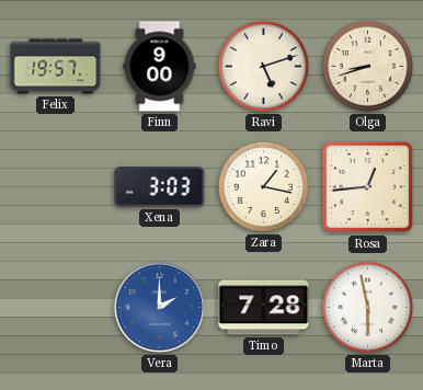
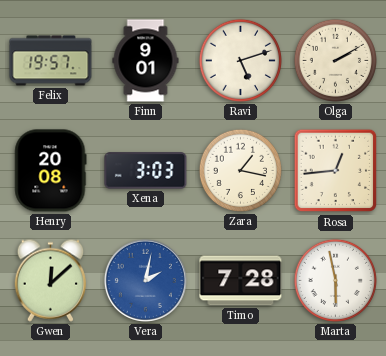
Finn: 9:00 -> 9:01
Olga: 8:42 -> 2:10
Henry: none -> 20:08
Gwen: none -> 12:08
Vera: 2:00 -> 2:02
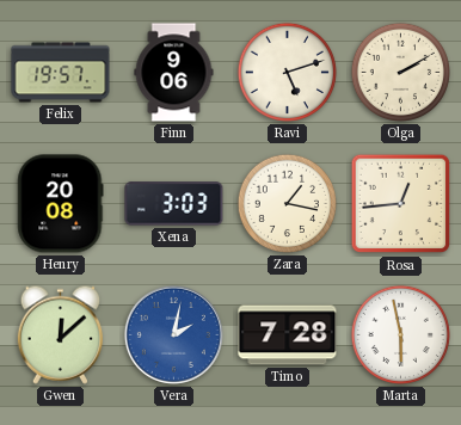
Finn: 9:01 -> 9:06
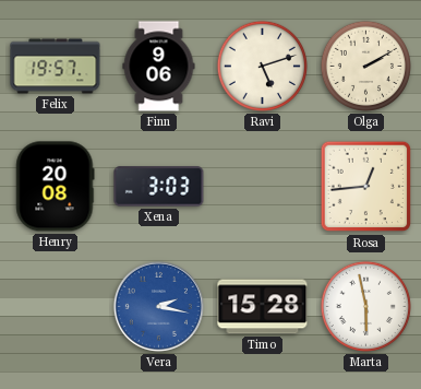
Zara: 1:17 -> none
Gwen: 12:08 -> none
Vera: 2:02 -> 2:17
Timo: 7:28 -> 15:28
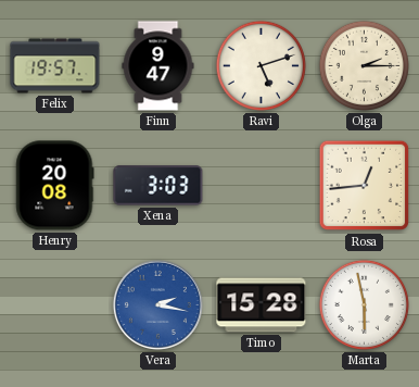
Finn: 9:06 -> 9:47
Olga: 2:10 -> 2:15
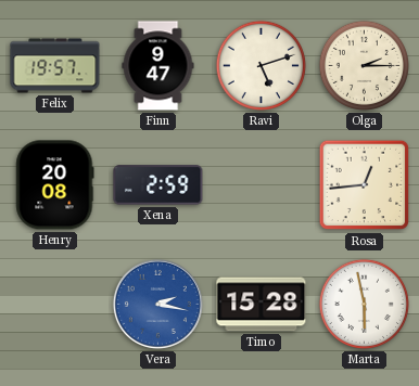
Xena: 3:03 -> 2:59
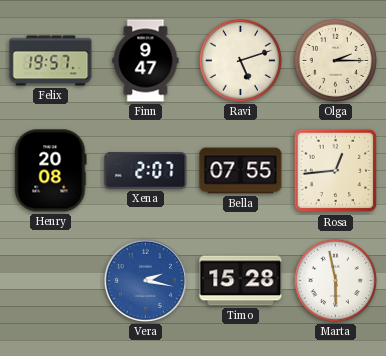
Xena: 2:59 -> 2:07
Bella: none -> 07:55
